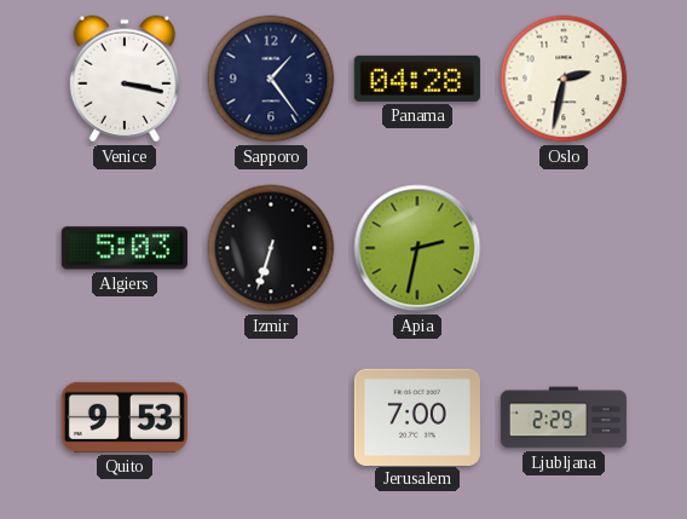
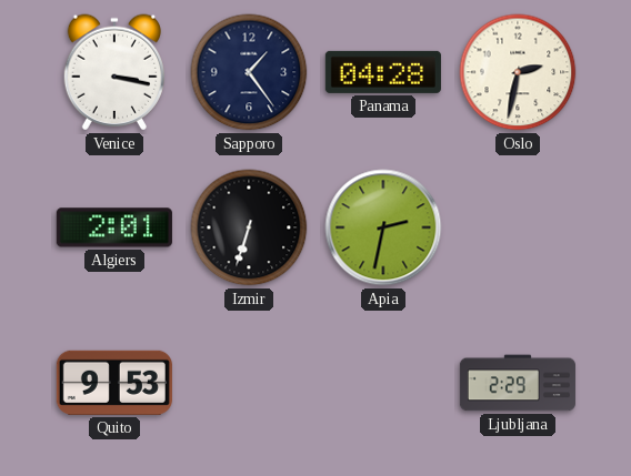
Algiers: 5:03 -> 2:01
Jerusalem: 7:00 -> none
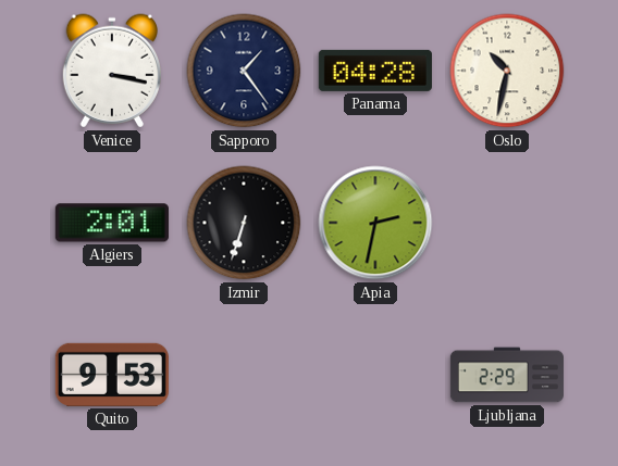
Oslo: 2:32 -> 10:32
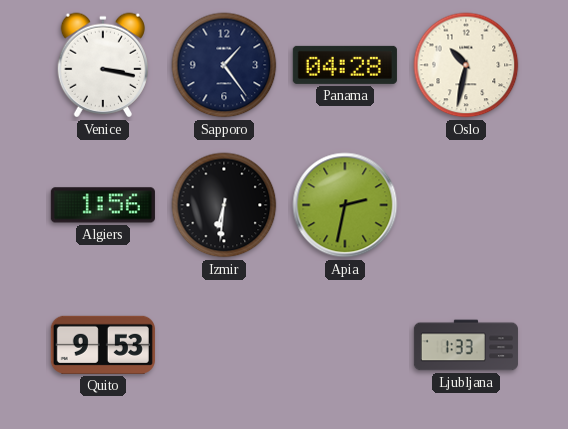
Algiers: 2:01 -> 1:56
Izmir: 6:33 -> 6:31
Ljubljana: 2:29 -> 1:33
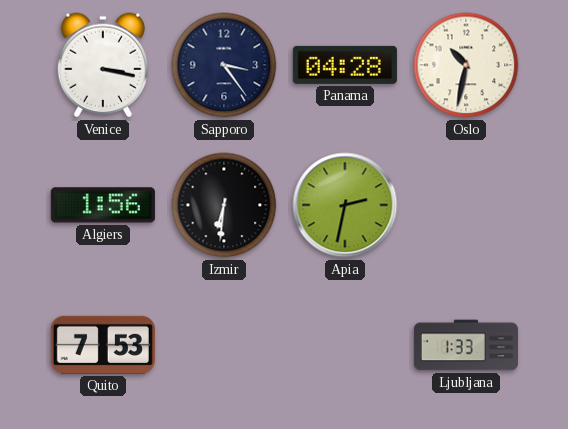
Sapporo: 1:24 -> 3:24
Quito: 9:53 -> 7:53
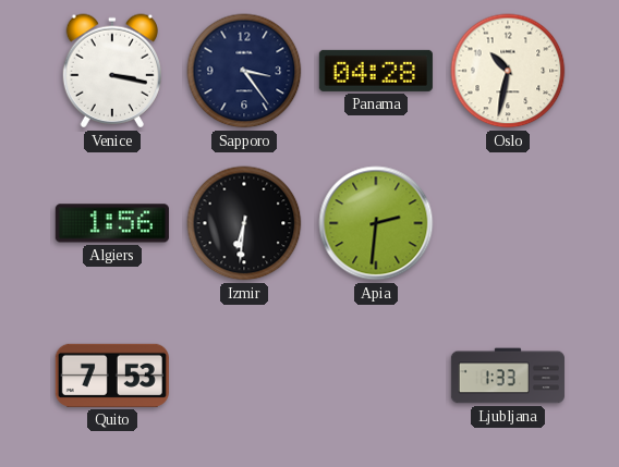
Apia: 2:32 -> 2:31
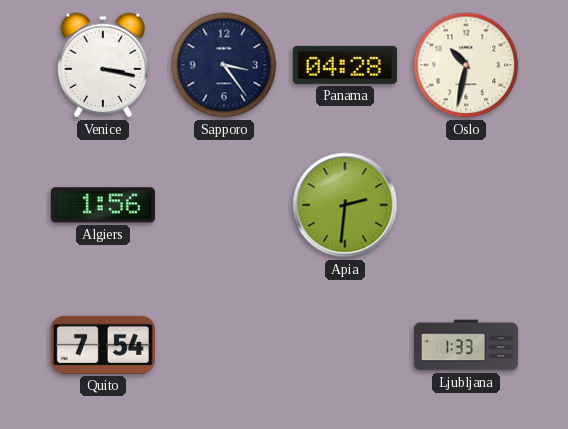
Izmir: 6:31 -> none
Quito: 7:53 -> 7:54
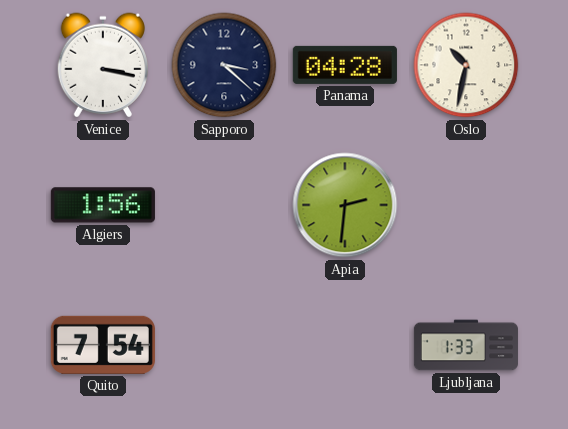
Sapporo: 3:24 -> 3:22
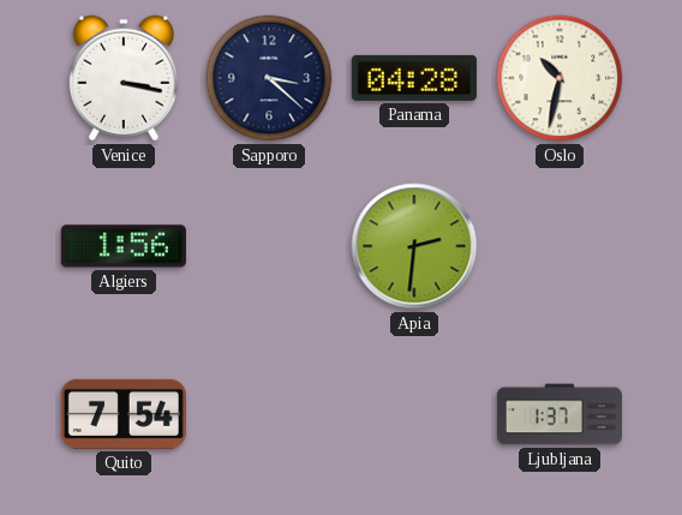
Ljubljana: 1:33 -> 1:37
